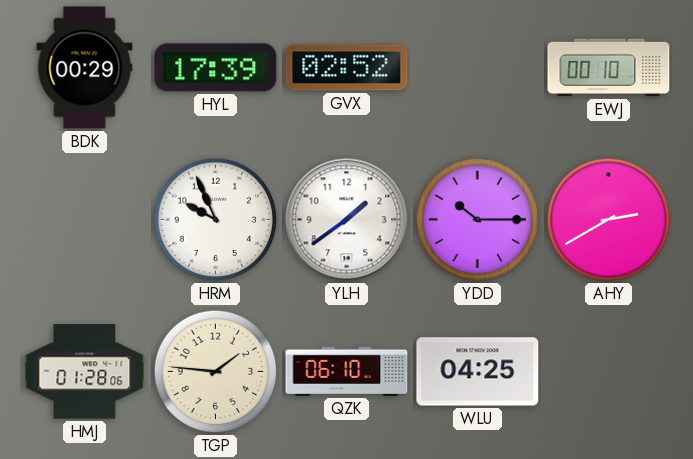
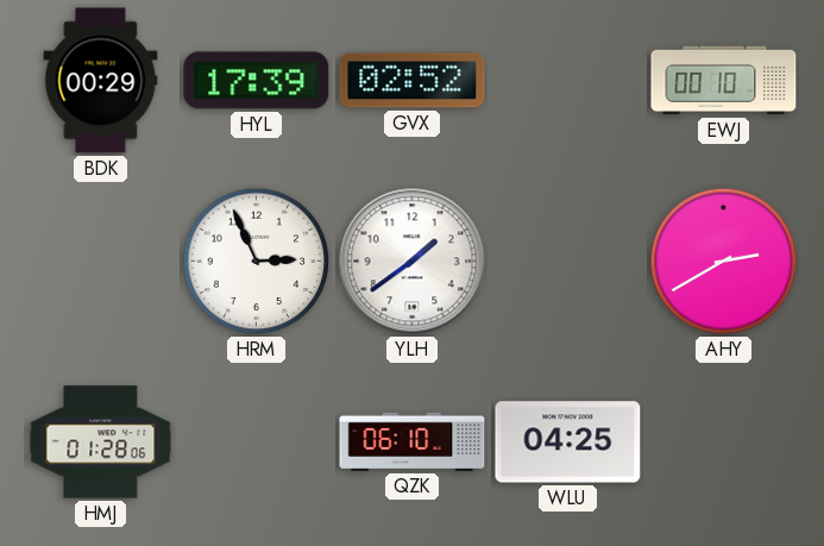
HRM: 9:56 -> 2:56
YDD: 10:15 -> none
TGP: 1:46 -> none
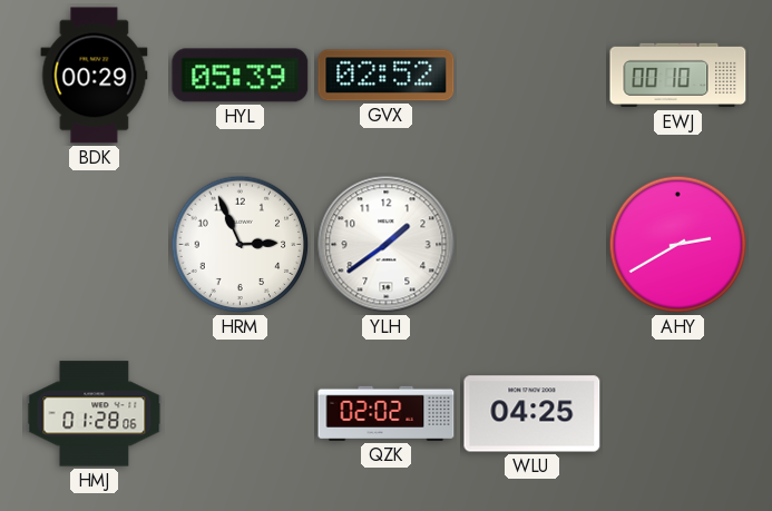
HYL: 17:39 -> 05:39
QZK: 06:10 -> 02:02
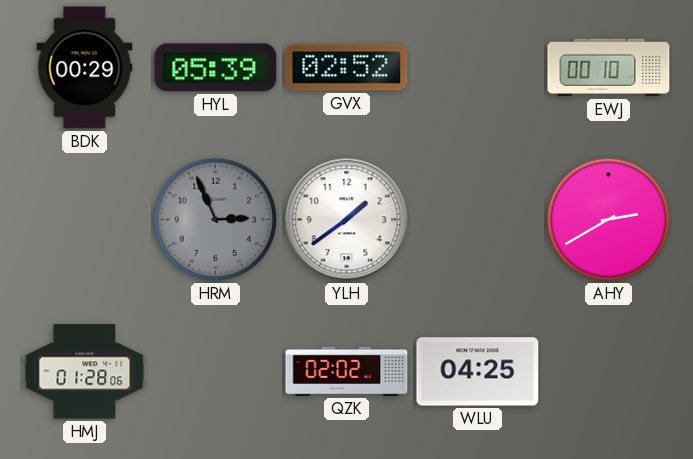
HRM dial: white -> grey
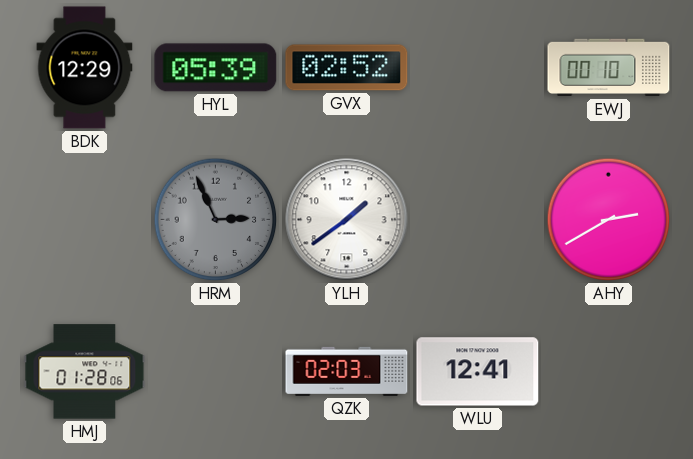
BDK: 00:29 -> 12:29
QZK: 02:02 -> 02:03
WLU: 04:25 -> 12:41
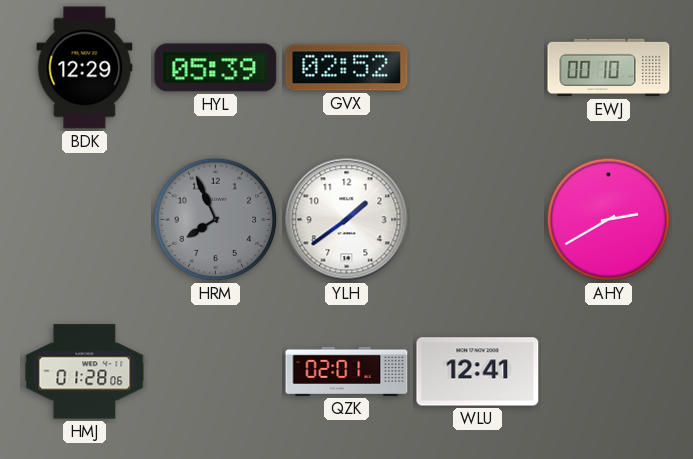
HRM: 2:56 -> 7:56
QZK: 02:03 -> 02:01
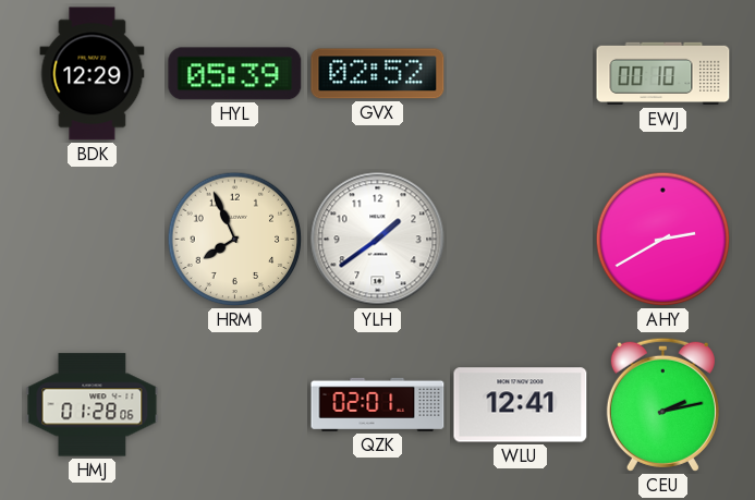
HRM dial: grey -> cream
CEU: none -> 2:13
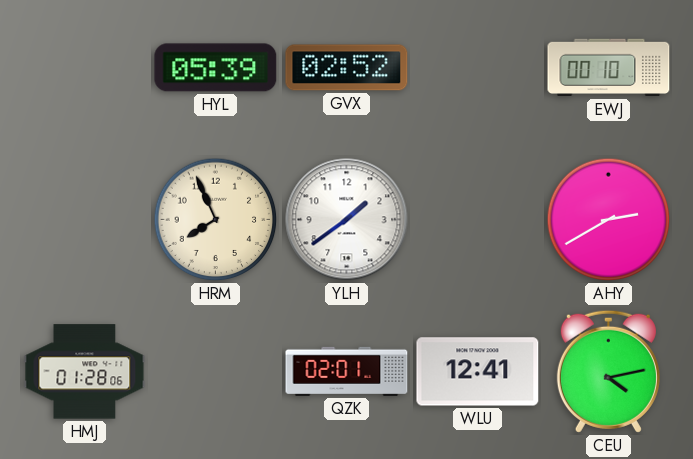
BDK: 12:29 -> none
CEU: 2:13 -> 4:13
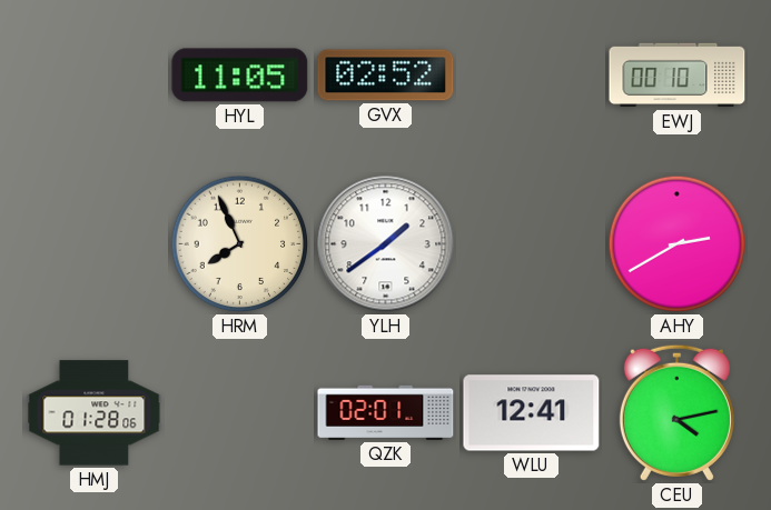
HYL: 05:39 -> 11:05
